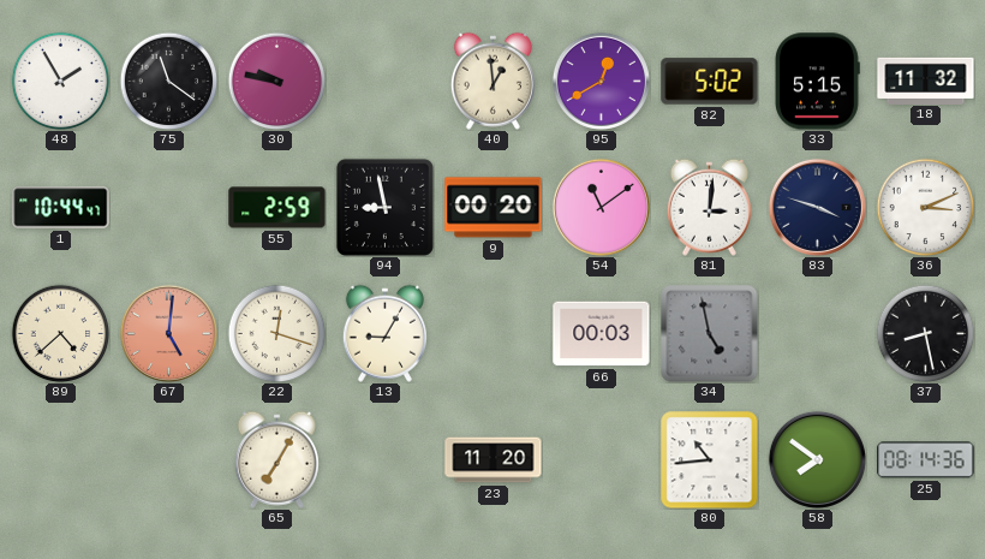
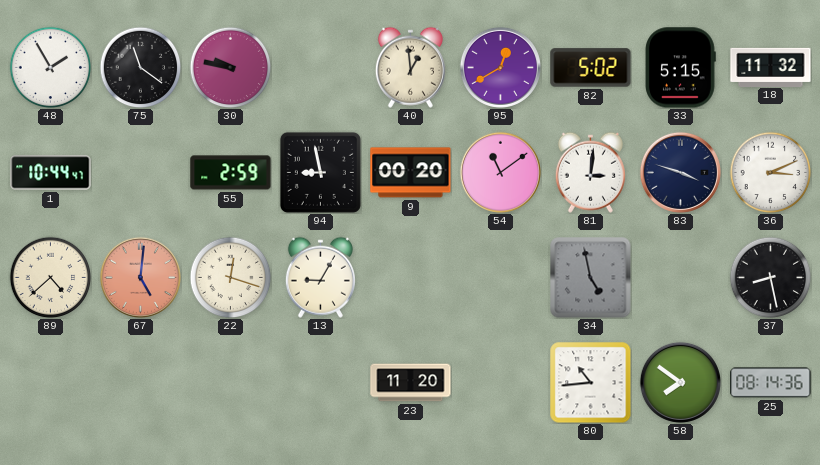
66: 00:03 -> none
65: 7:05 -> none
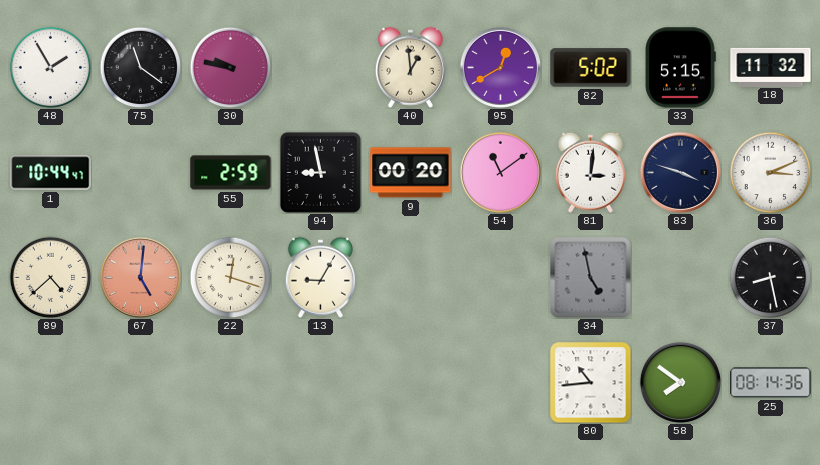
23: 11:20 -> none
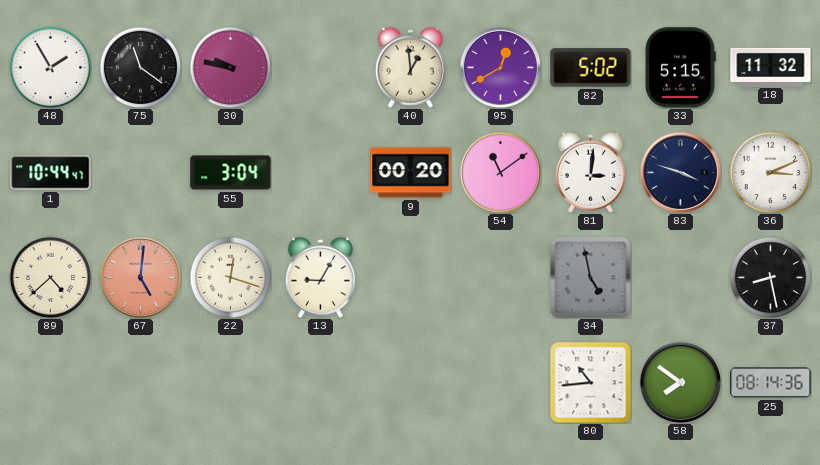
55: 2:59 -> 3:04
94: 8:58 -> none
